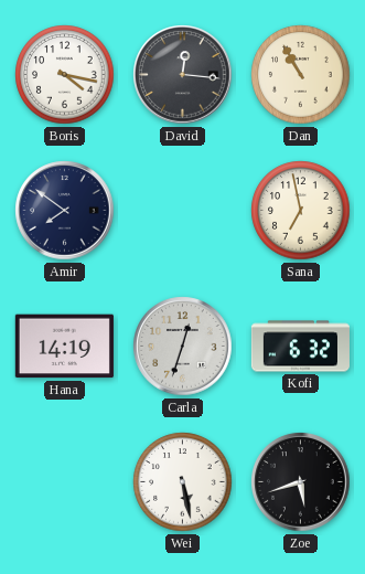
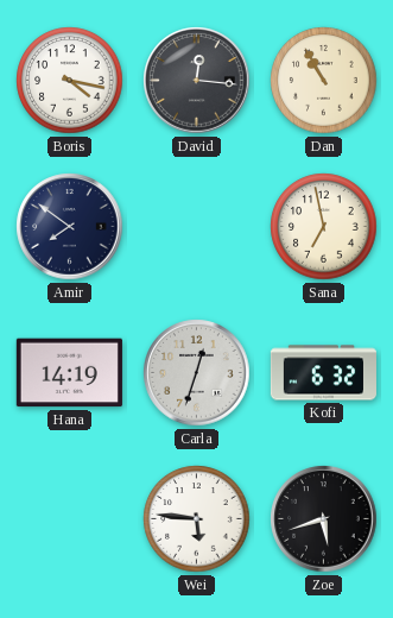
Wei: 5:28 -> 5:46
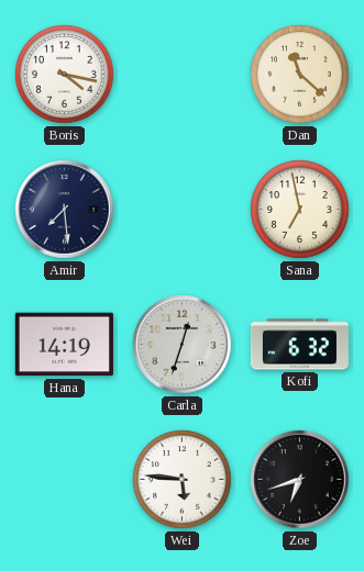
David: 12:16 -> none
Dan: 10:55 -> 11:22
Amir: 7:51 -> 7:29
Zoe: 5:42 -> 6:42
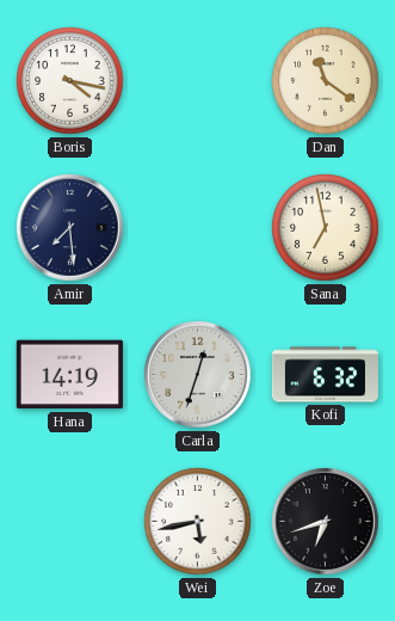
Dan: 11:22 -> 11:21
Wei: 5:46 -> 5:43
